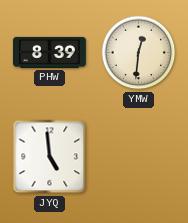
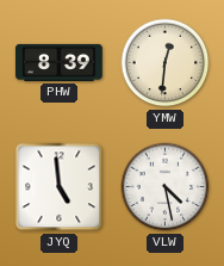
VLW: none -> 4:28
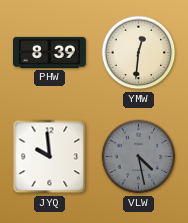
JYQ: 4:59 -> 9:59
VLW dial: white -> grey
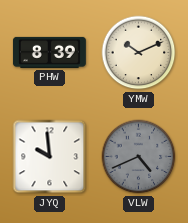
YMW: 12:31 -> 10:11
VLW: 4:28 -> 4:41
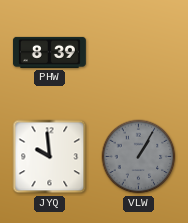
YMW: 10:11 -> none
VLW: 4:41 -> 1:05
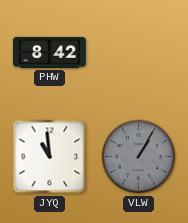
PHW: 8:39 -> 8:42
JYQ: 9:59 -> 10:59
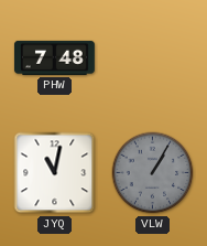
PHW: 8:42 -> 7:48
JYQ: 10:59 -> 11:02
